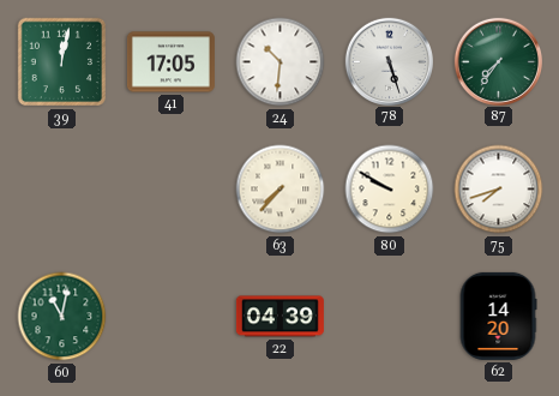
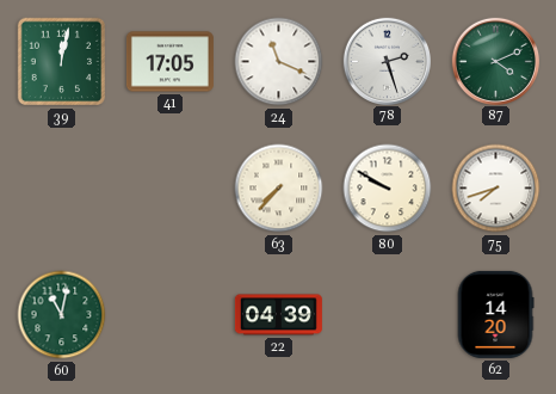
24: 10:31 -> 11:19
78: 5:27 -> 2:27
87: 7:36 -> 4:11
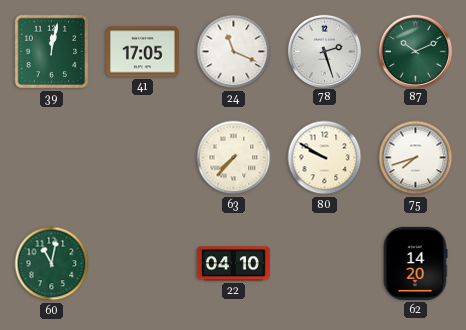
87: 4:11 -> 10:11
22: 04:39 -> 04:10
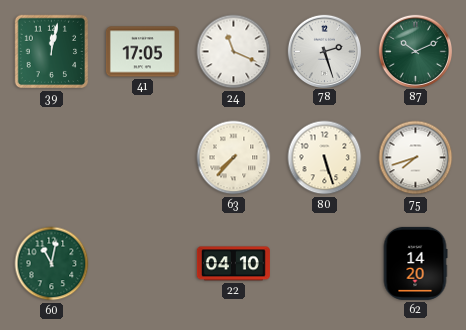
80: 9:50 -> 5:27
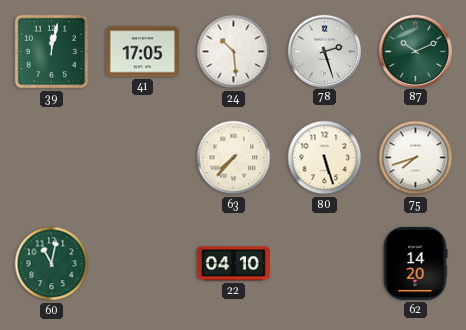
24: 11:19 -> 10:29
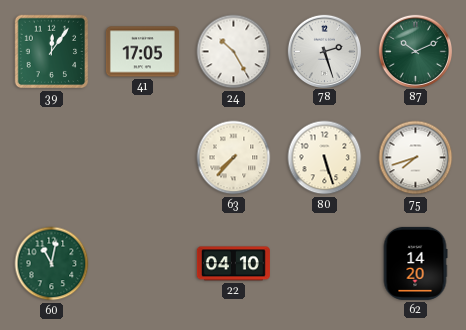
39: 12:02 -> 12:06
24: 10:29 -> 10:25
